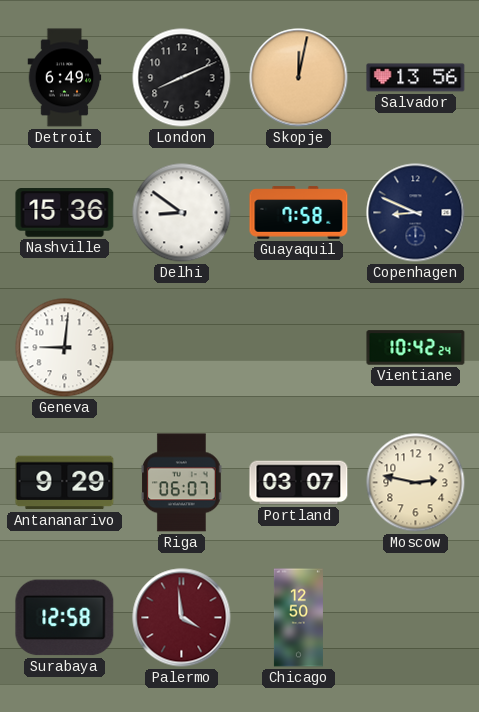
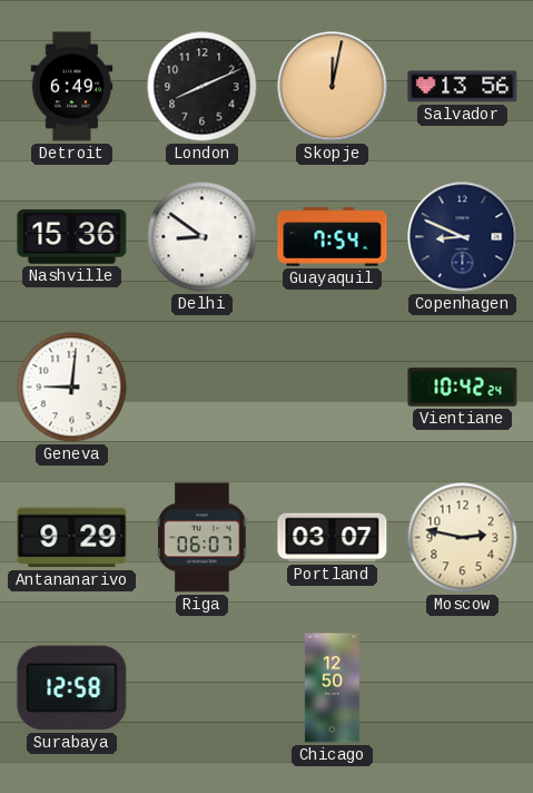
Guayaquil: 7:58 -> 7:54
Palermo: 3:59 -> none
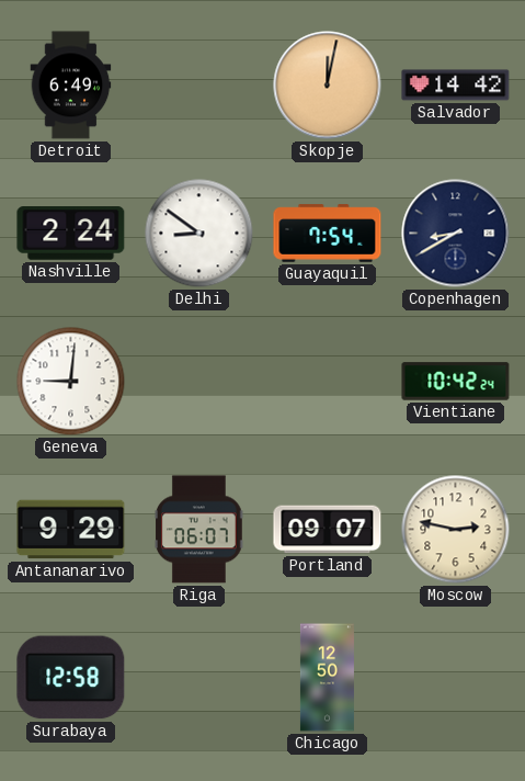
London: 8:11 -> none
Salvador: 13:56 -> 14:42
Nashville: 15:36 -> 2:24
Copenhagen: 8:49 -> 8:40
Portland: 03:07 -> 09:07
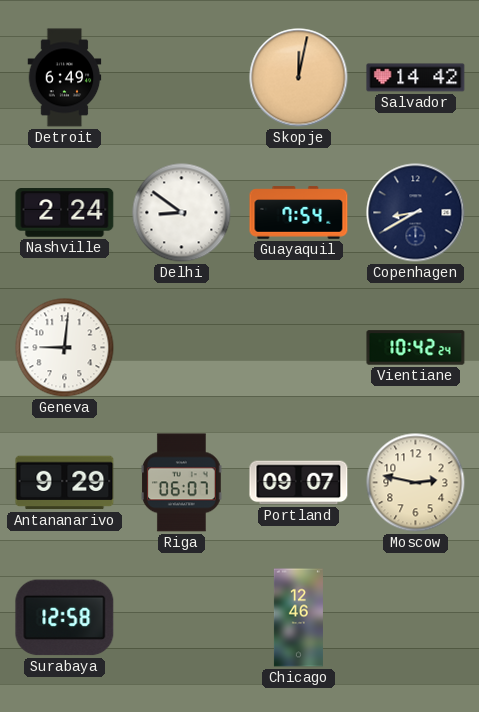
Chicago: 12:50 -> 12:46
